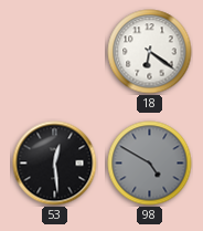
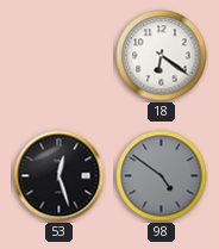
53: 12:29 -> 12:27
98: 4:50 -> 4:51
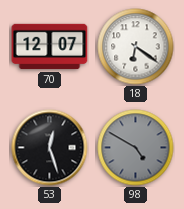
70: none -> 12:07
98: 4:51 -> 4:50
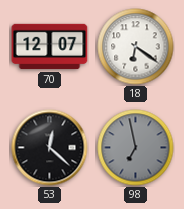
53: 12:27 -> 12:22
98: 4:50 -> 6:58
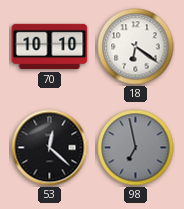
70: 12:07 -> 10:10
